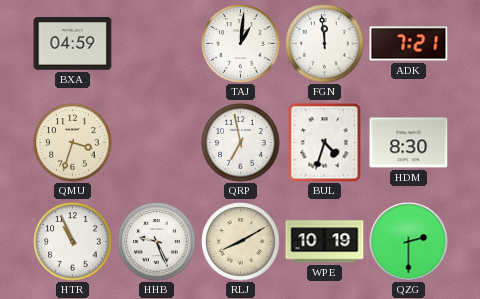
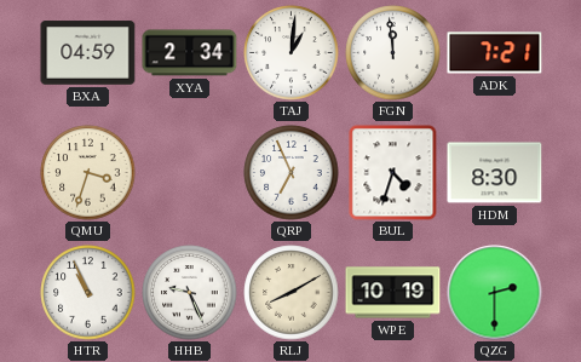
XYA: none -> 2:34
QRP: 6:58 -> 6:56
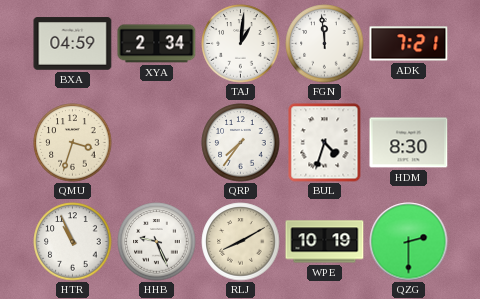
QRP: 6:56 -> 7:36
